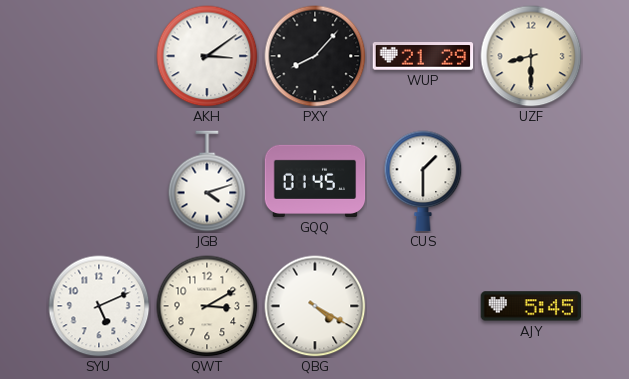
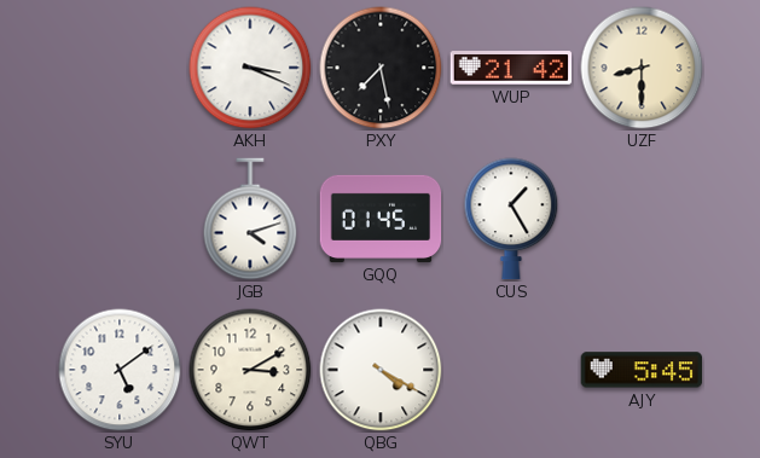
AKH: 3:09 -> 3:19
PXY: 8:07 -> 7:28
WUP: 21:29 -> 21:42
CUS: 1:30 -> 1:25
SYU: 5:11 -> 5:09
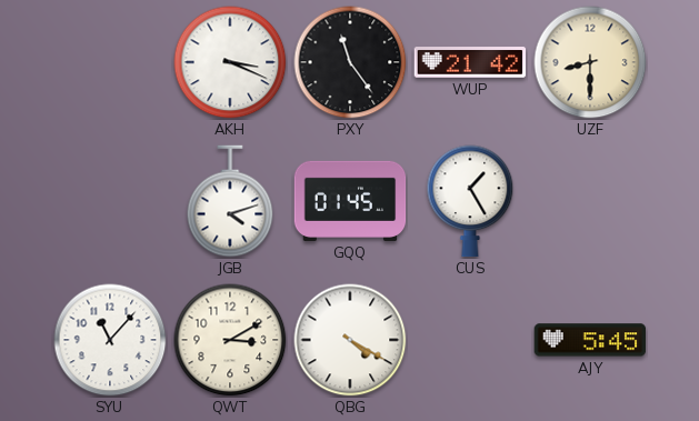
PXY: 7:28 -> 11:24
SYU: 5:09 -> 11:07
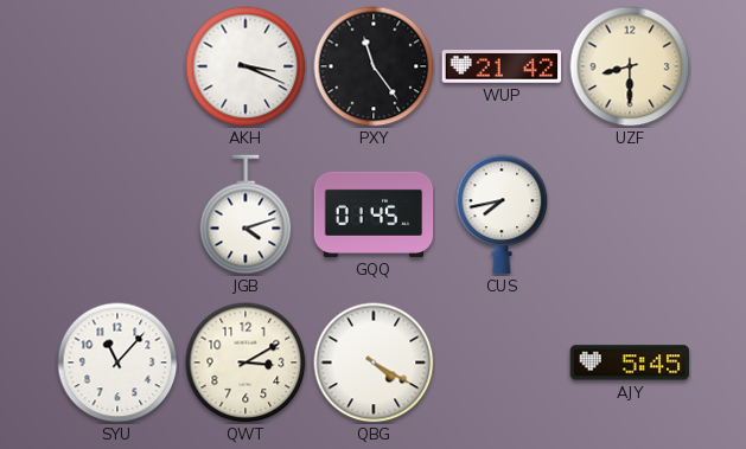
CUS: 1:25 -> 7:43
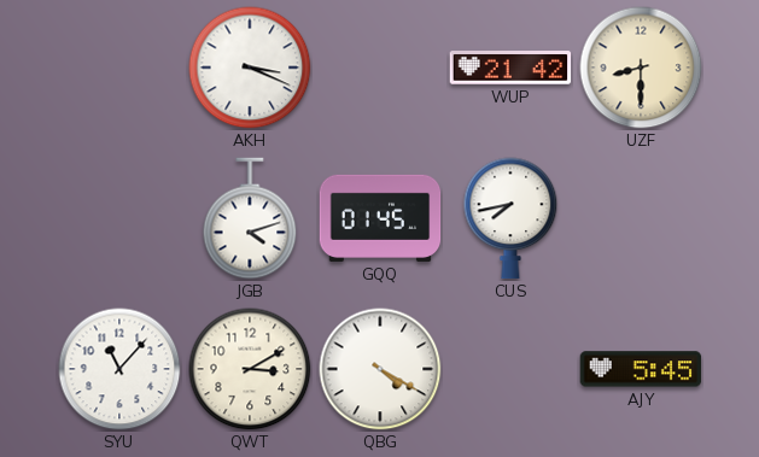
PXY: 11:24 -> none
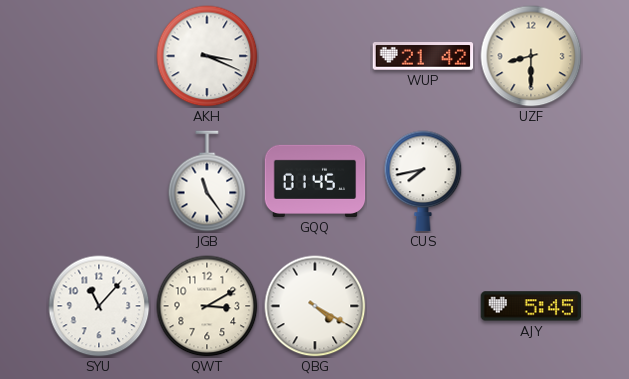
JGB: 4:12 -> 11:24
